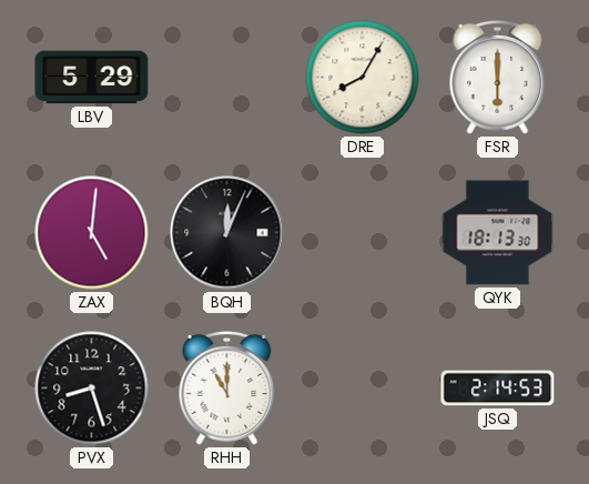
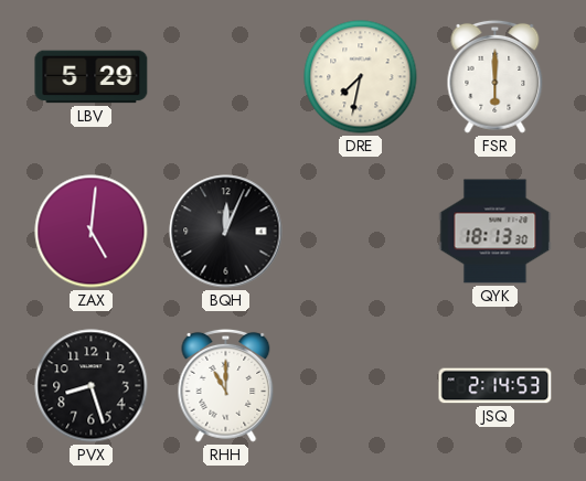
DRE: 8:05 -> 7:32
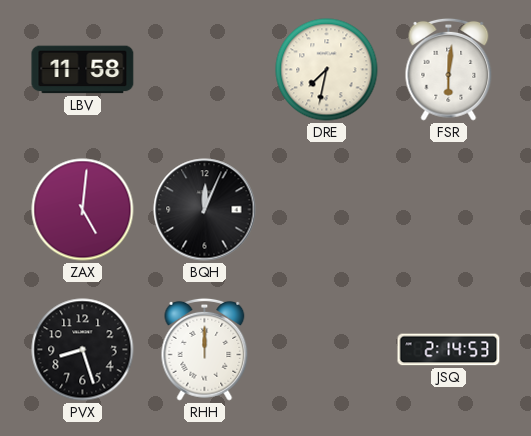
LBV: 5:29 -> 11:58
FSR: 6:00 -> 6:01
QYK: 18:13 -> none
RHH: 11:00 -> 12:00
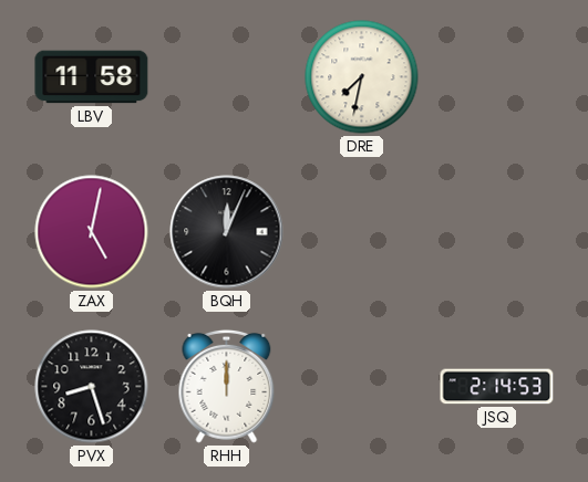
FSR: 6:01 -> none
ZAX: 5:01 -> 5:02
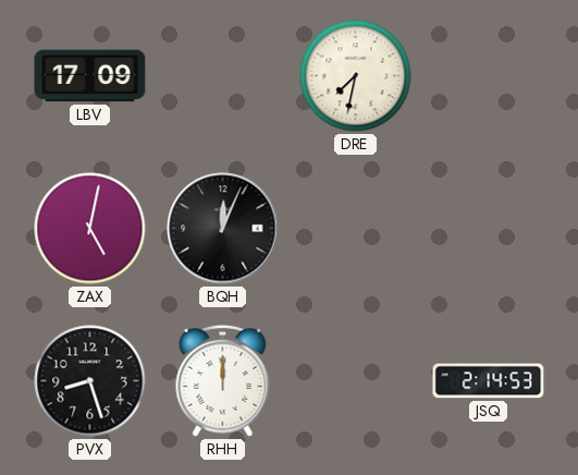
LBV: 11:58 -> 17:09
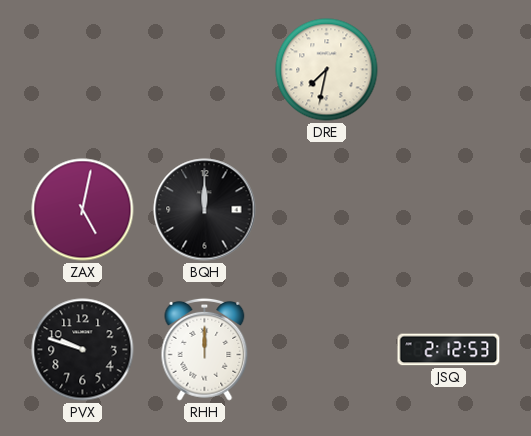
LBV: 17:09 -> none
BQH: 12:04 -> 12:00
PVX: 8:27 -> 9:48
JSQ: 2:14 -> 2:12
